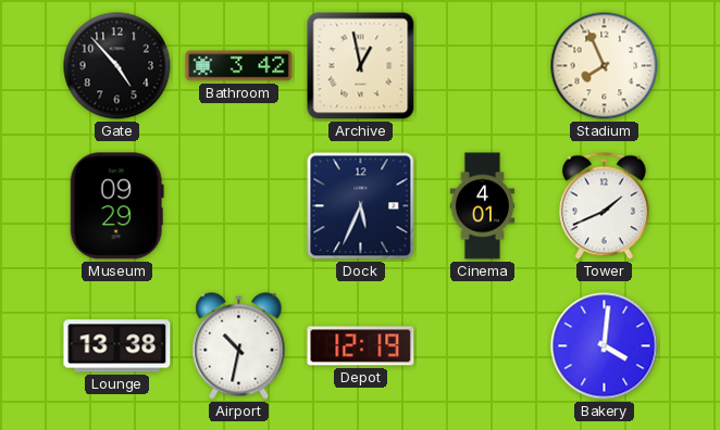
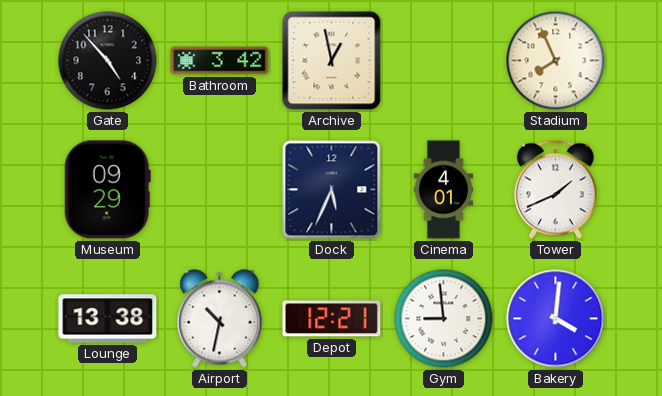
Depot: 12:19 -> 12:21
Gym: none -> 8:59
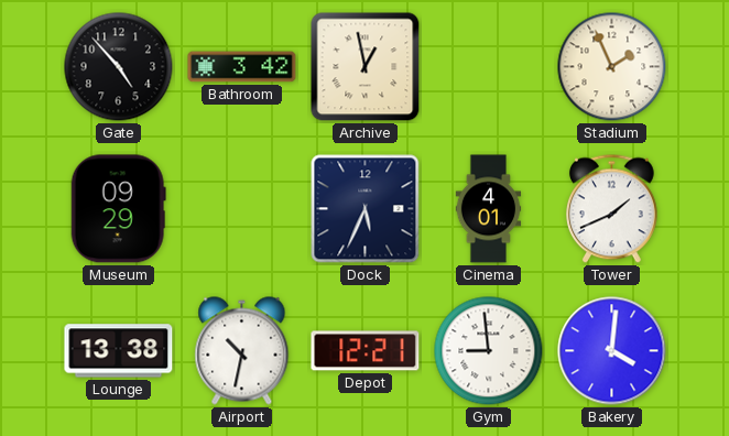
Stadium: 7:56 -> 1:56
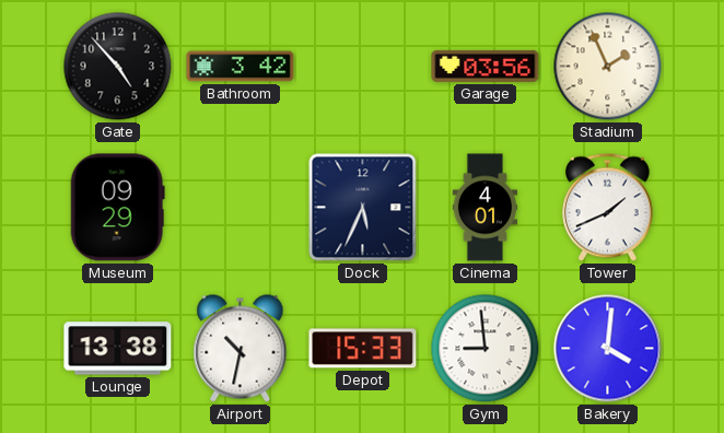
Archive: 12:58 -> none
Garage: none -> 03:56
Depot: 12:21 -> 15:33
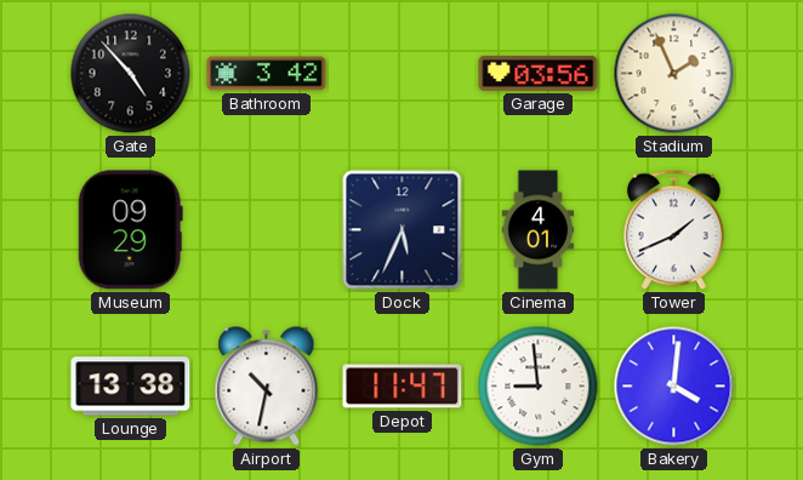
Depot: 15:33 -> 11:47
